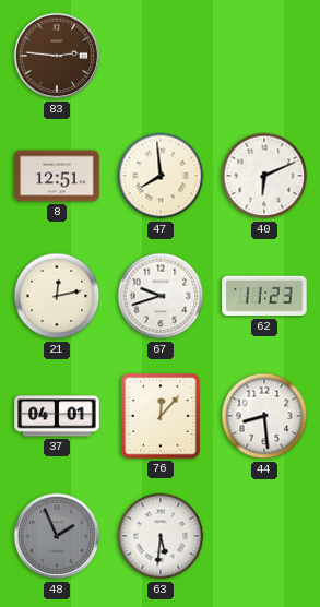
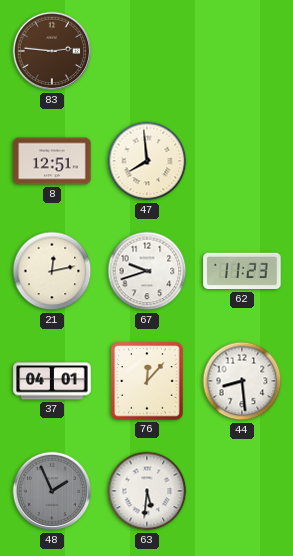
40: 6:11 -> none
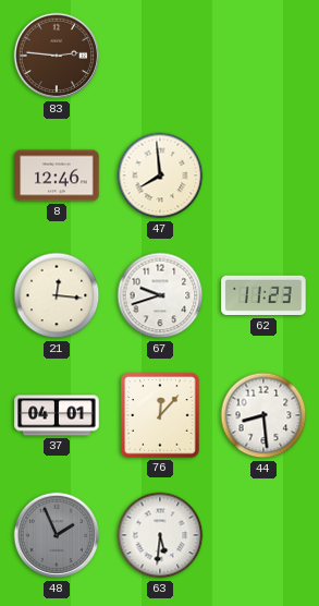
8: 12:51 -> 12:46
21: 12:13 -> 12:16
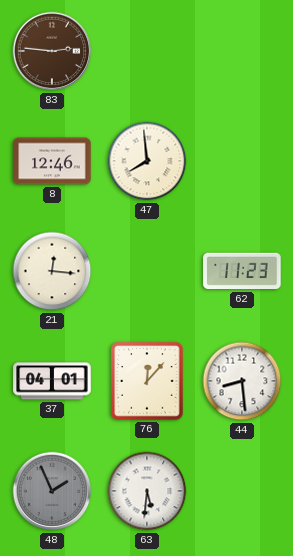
67: 9:42 -> none
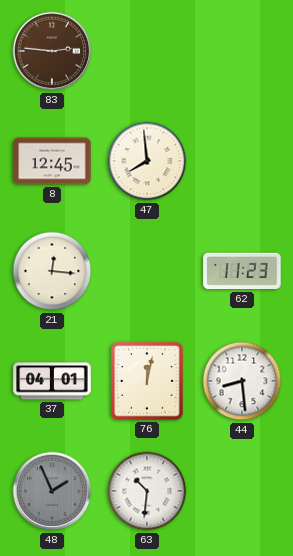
8: 12:46 -> 12:45
76: 12:07 -> 12:02
63: 5:31 -> 10:31
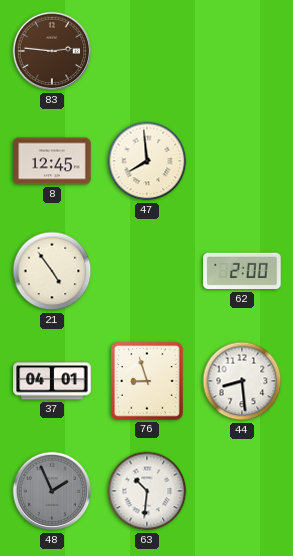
21: 12:16 -> 4:54
62: 11:23 -> 2:00
76: 12:02 -> 8:57
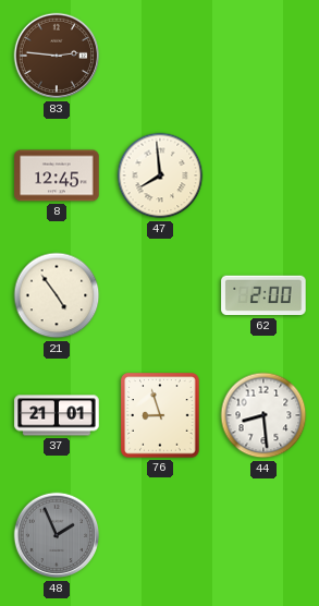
37: 04:01 -> 21:01
63: 10:31 -> none
